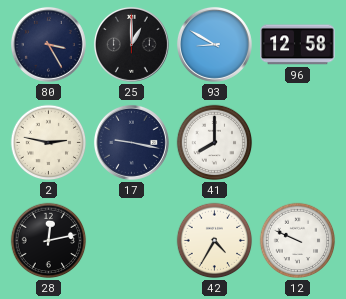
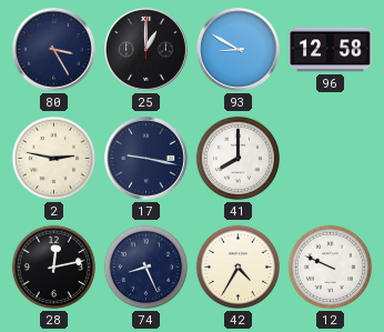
74: none -> 8:26
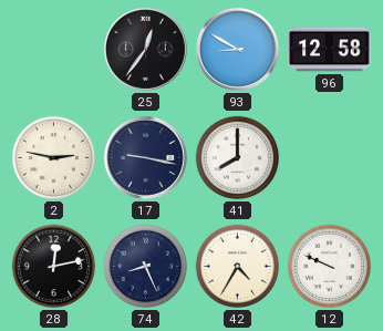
80: 3:25 -> none
25: 1:00 -> 12:36
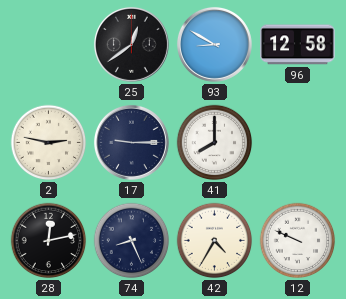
25: 12:36 -> 12:39
17: 9:17 -> 9:15
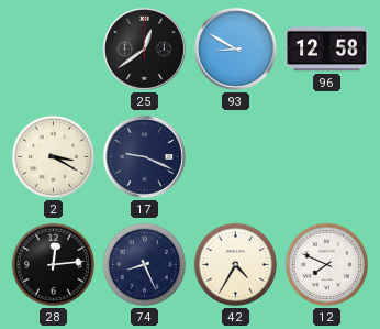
2: 2:47 -> 3:20
17: 9:15 -> 9:19
41: 8:00 -> none
28: 12:13 -> 12:14
12: 9:49 -> 7:49
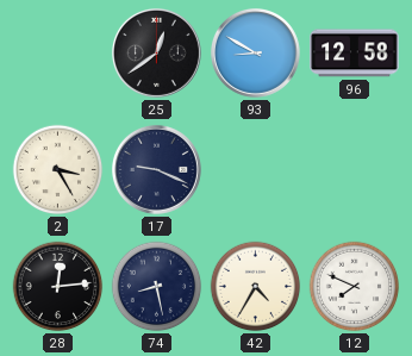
2: 3:20 -> 3:25
74: 8:26 -> 8:28
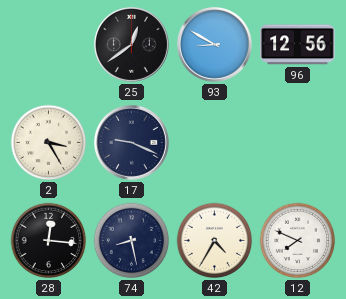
96: 12:58 -> 12:56
28: 12:14 -> 12:16
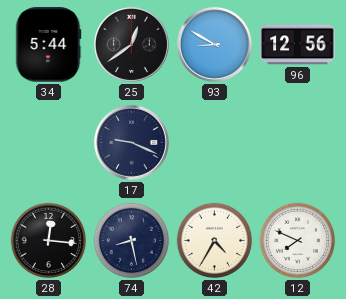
34: none -> 5:44
2: 3:25 -> none
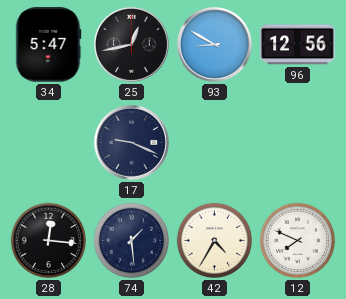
34: 5:44 -> 5:47
25: 12:39 -> 12:43
74: 8:28 -> 1:29
